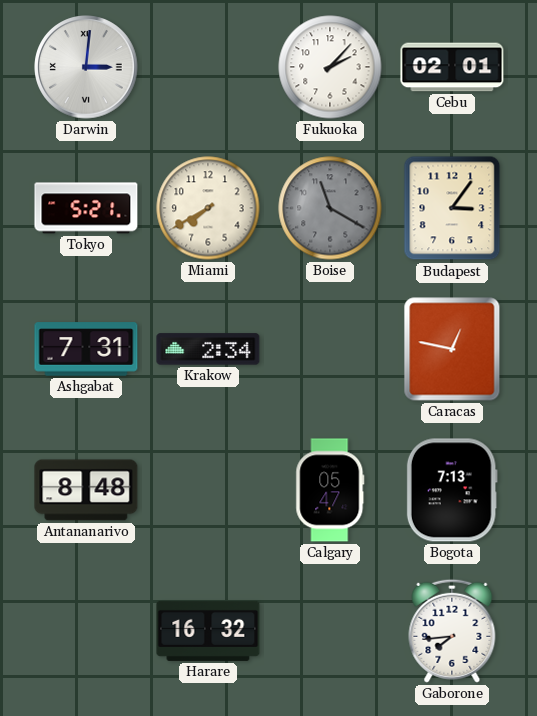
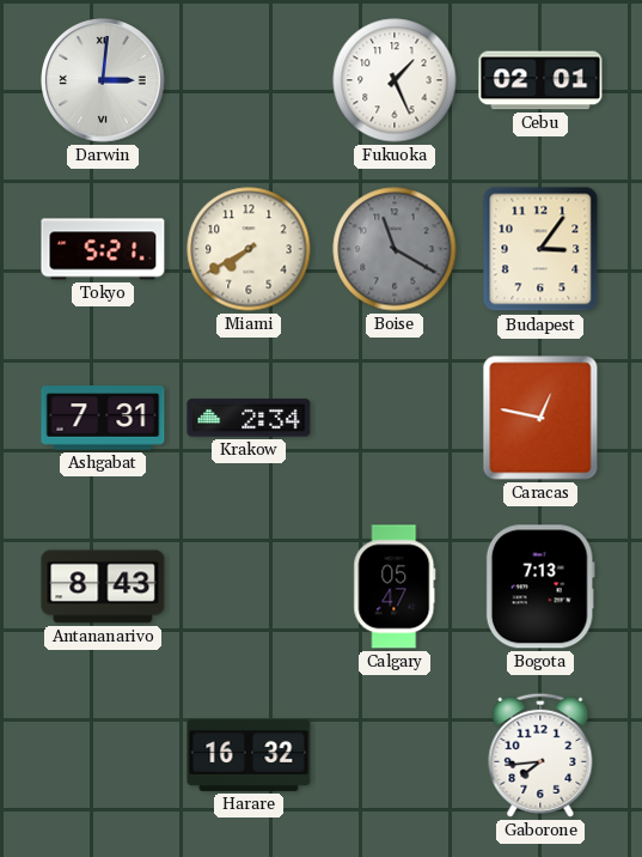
Fukuoka: 2:07 -> 1:26
Antananarivo: 8:48 -> 8:43
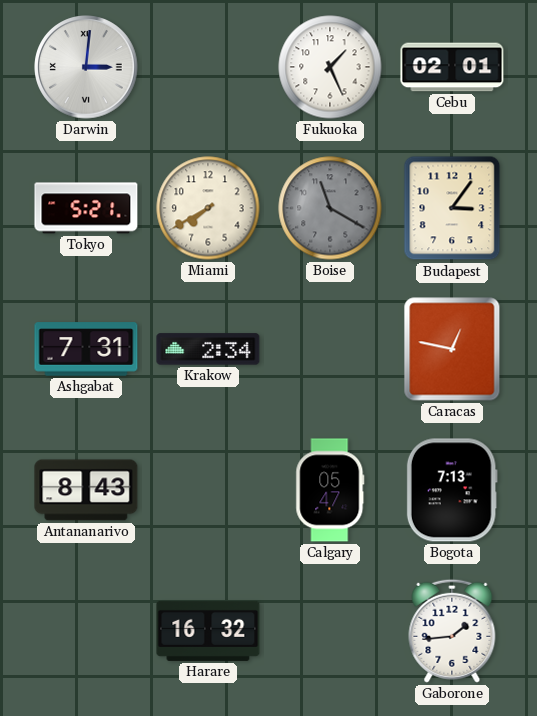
Gaborone: 7:44 -> 1:44
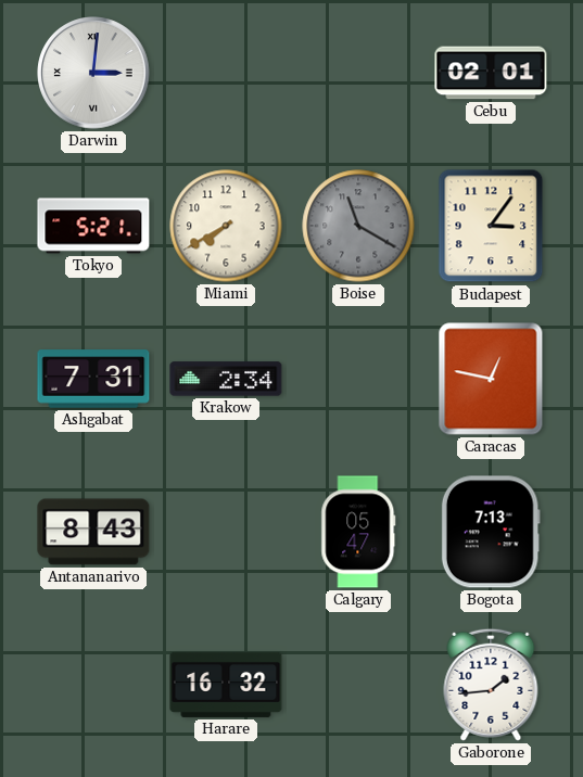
Fukuoka: 1:26 -> none
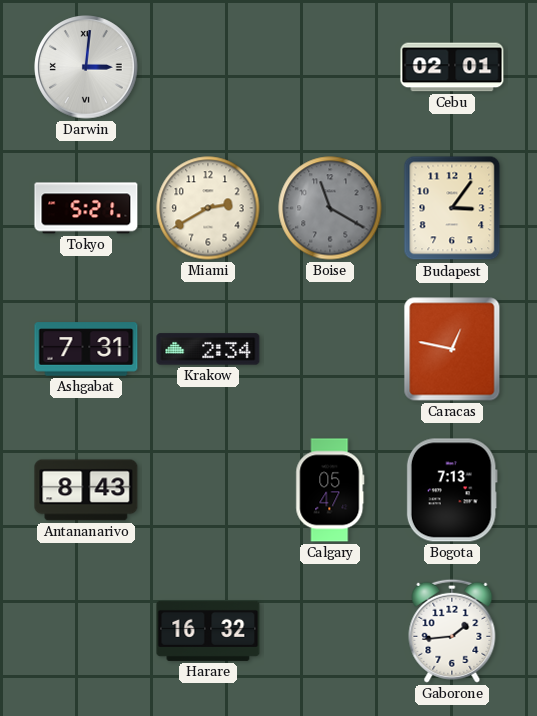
Miami: 7:40 -> 2:40
